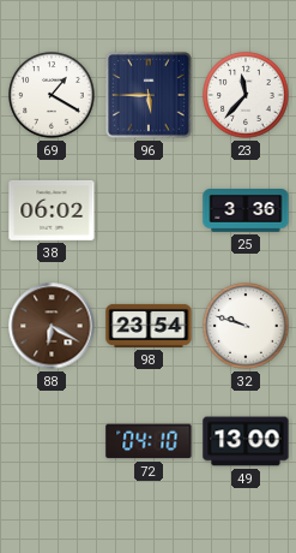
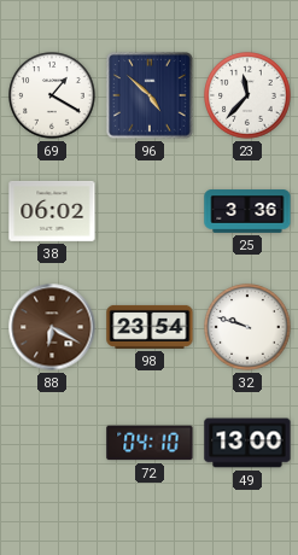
96: 5:45 -> 4:52
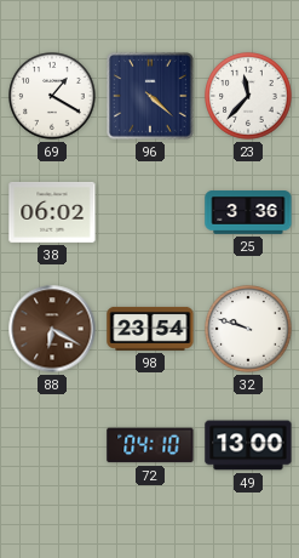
96: 4:52 -> 4:22
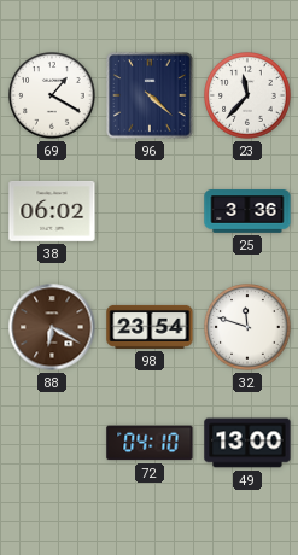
32: 9:48 -> 11:48
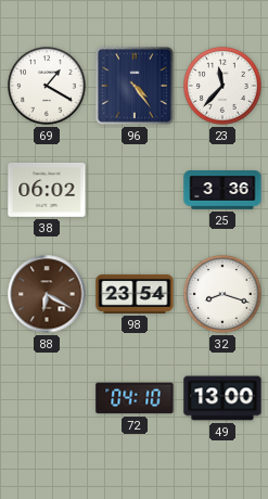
96: 4:22 -> 4:24
32: 11:48 -> 8:18
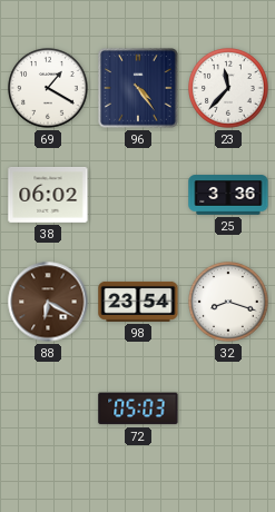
72: 04:10 -> 05:03
49: 13:00 -> none
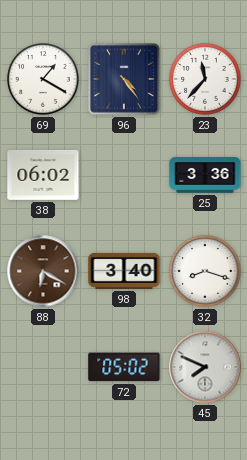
98: 23:54 -> 3:40
72: 05:03 -> 05:02
45: none -> 7:49
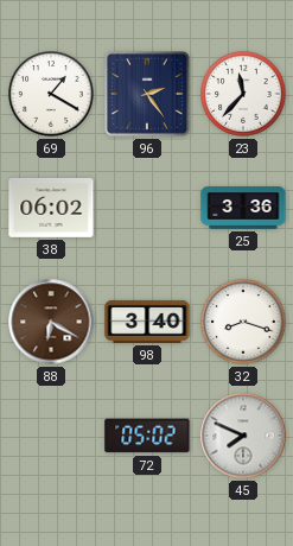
96: 4:24 -> 2:24
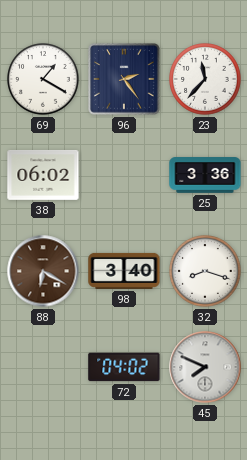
72: 05:02 -> 04:02
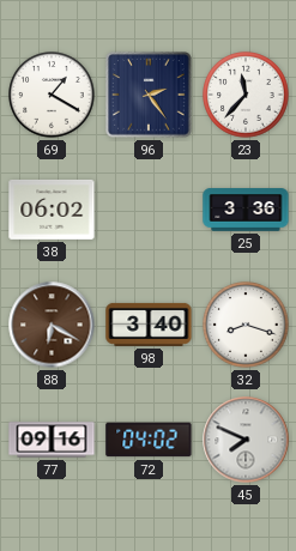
77: none -> 09:16
